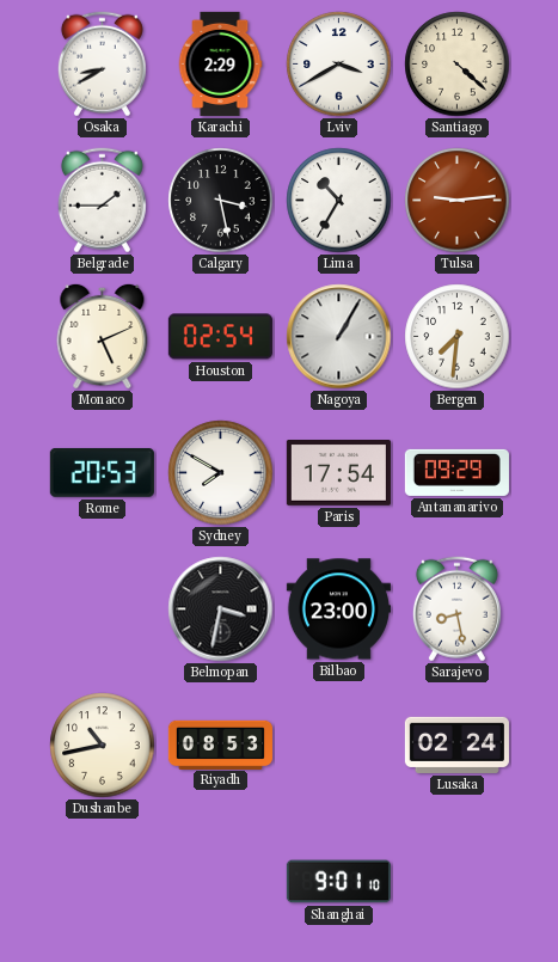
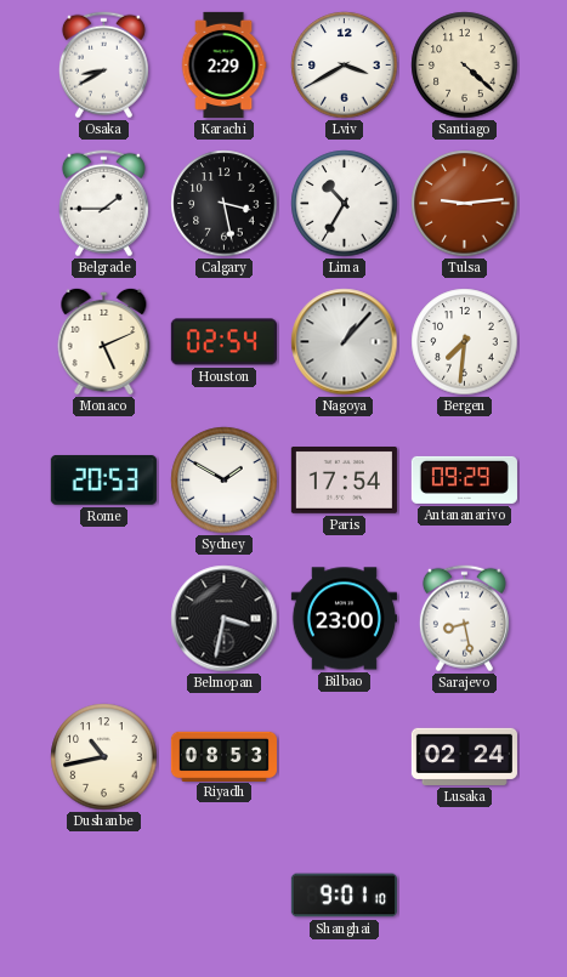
Nagoya: 1:05 -> 1:07
Sydney: 7:50 -> 1:50
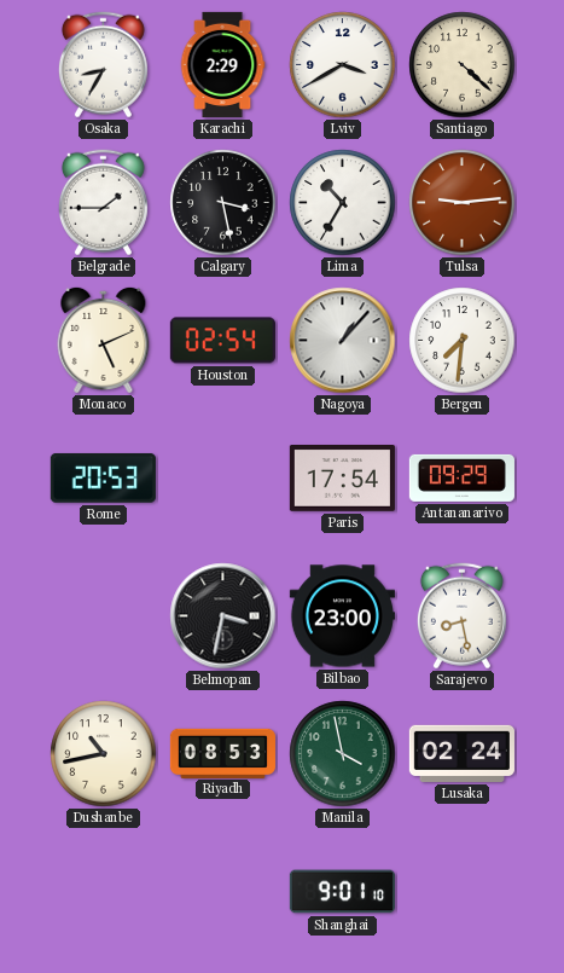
Osaka: 8:40 -> 8:35
Sydney: 1:50 -> none
Manila: none -> 3:58
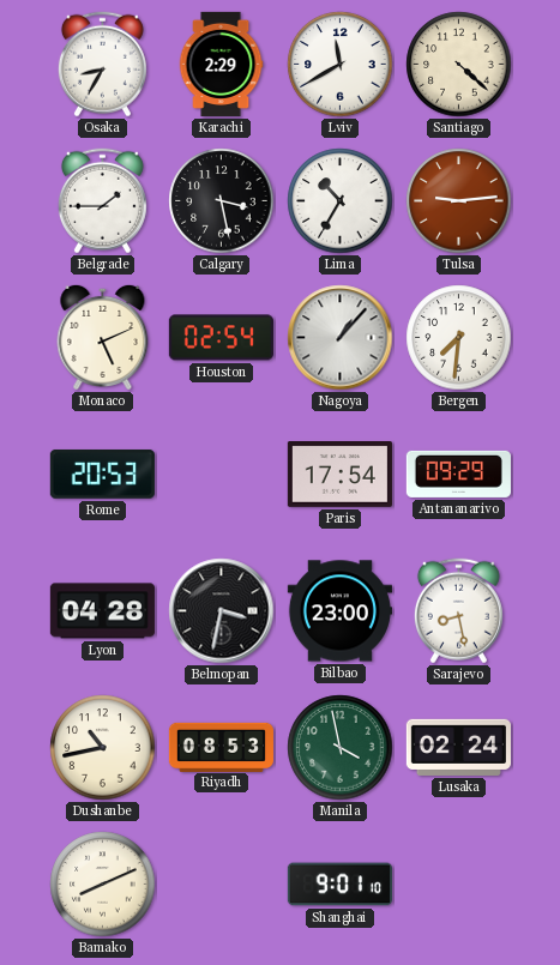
Lviv: 3:40 -> 11:40
Lyon: none -> 04:28
Bamako: none -> 8:11
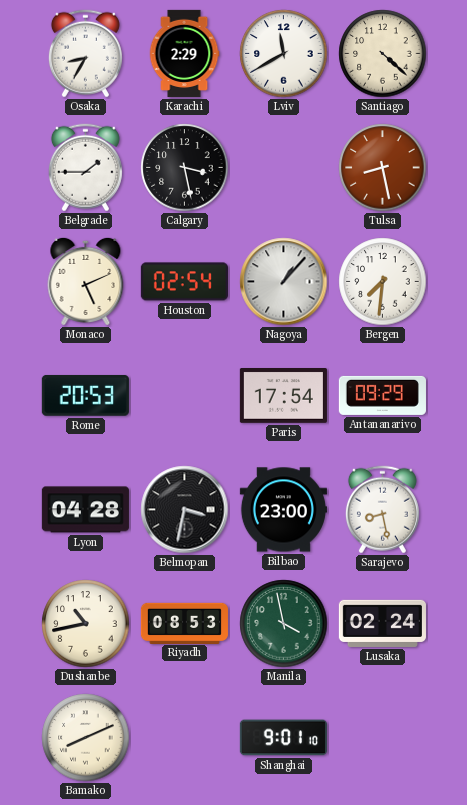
Lima: 10:35 -> none
Tulsa: 9:14 -> 8:28
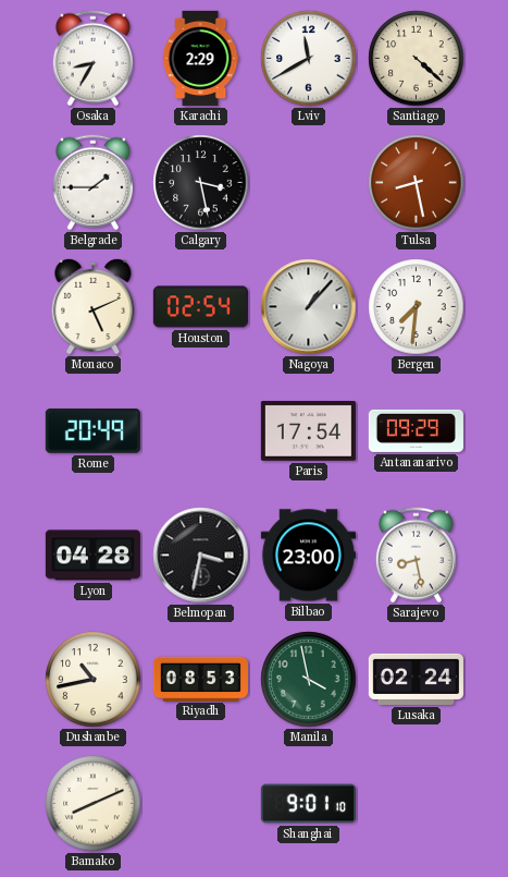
Rome: 20:53 -> 20:49
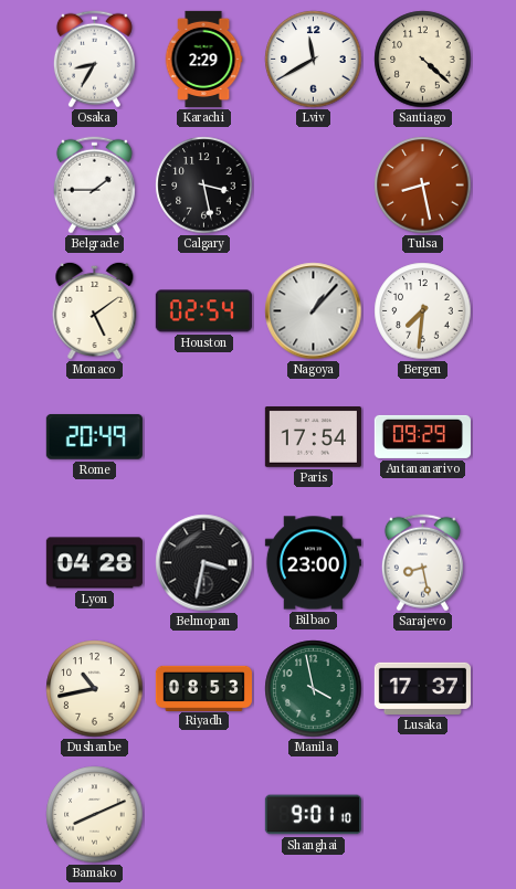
Monaco: 5:11 -> 5:09
Lusaka: 02:24 -> 17:37
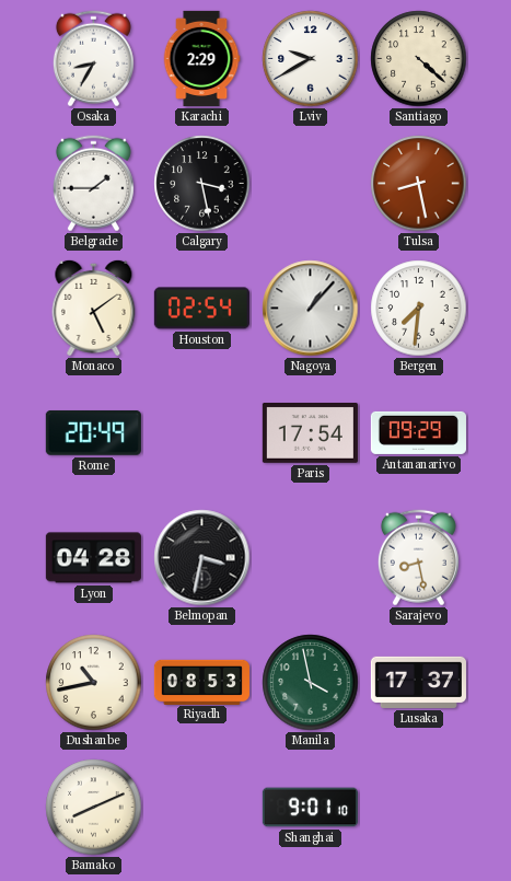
Lviv: 11:40 -> 9:40
Bilbao: 23:00 -> none
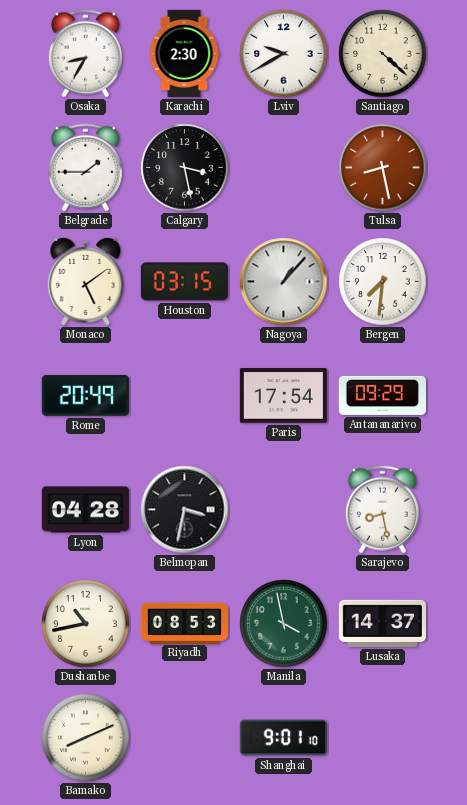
Karachi: 2:29 -> 2:30
Houston: 02:54 -> 03:15
Lusaka: 17:37 -> 14:37
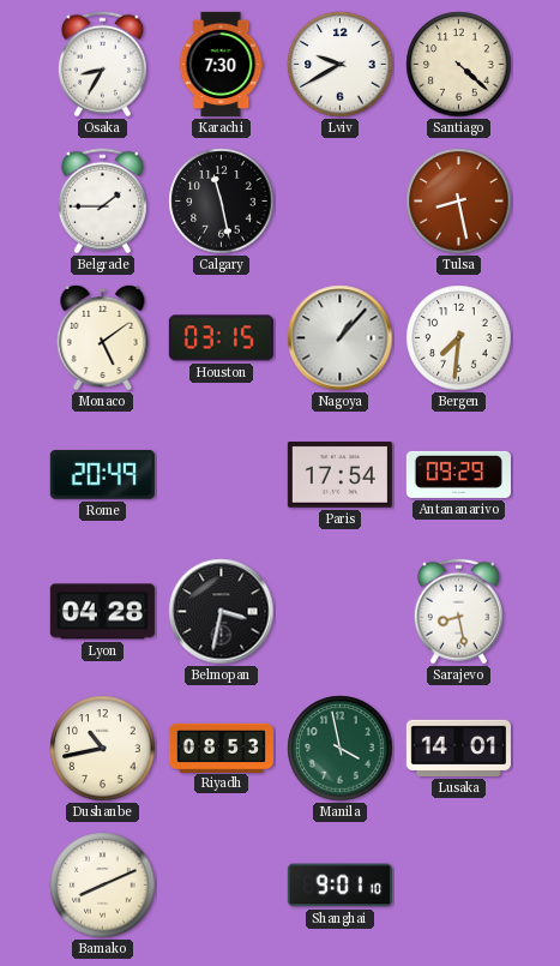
Karachi: 2:30 -> 7:30
Calgary: 3:28 -> 11:28
Lusaka: 14:37 -> 14:01
